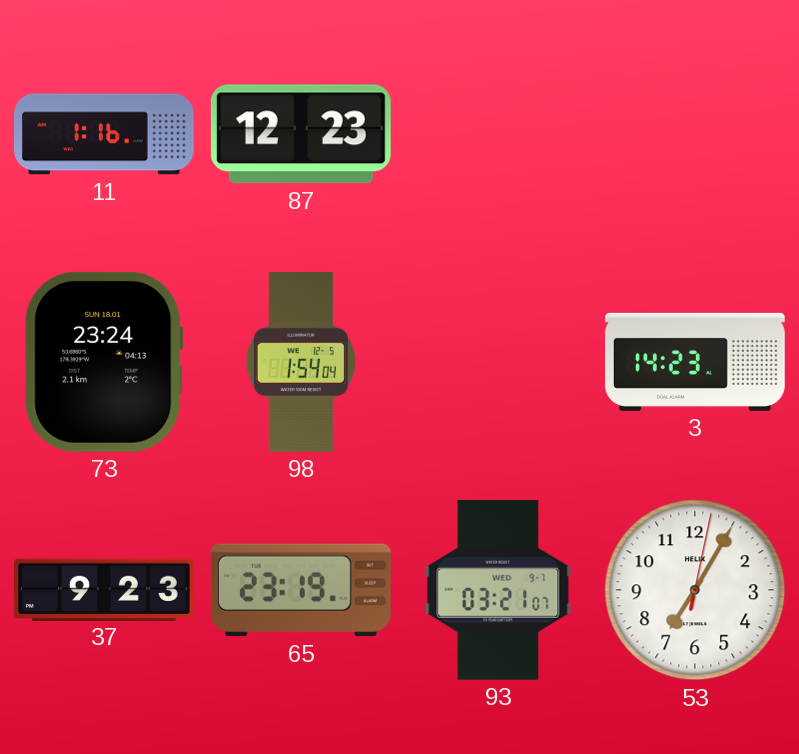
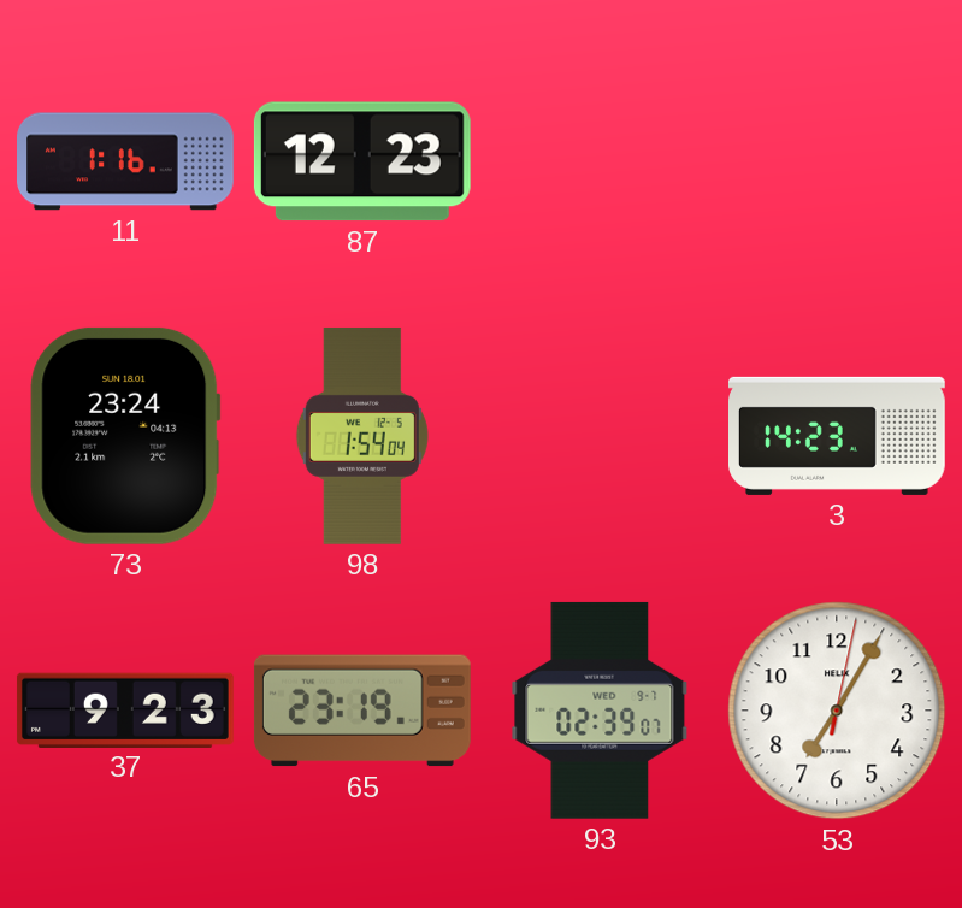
93: 03:21 -> 02:39
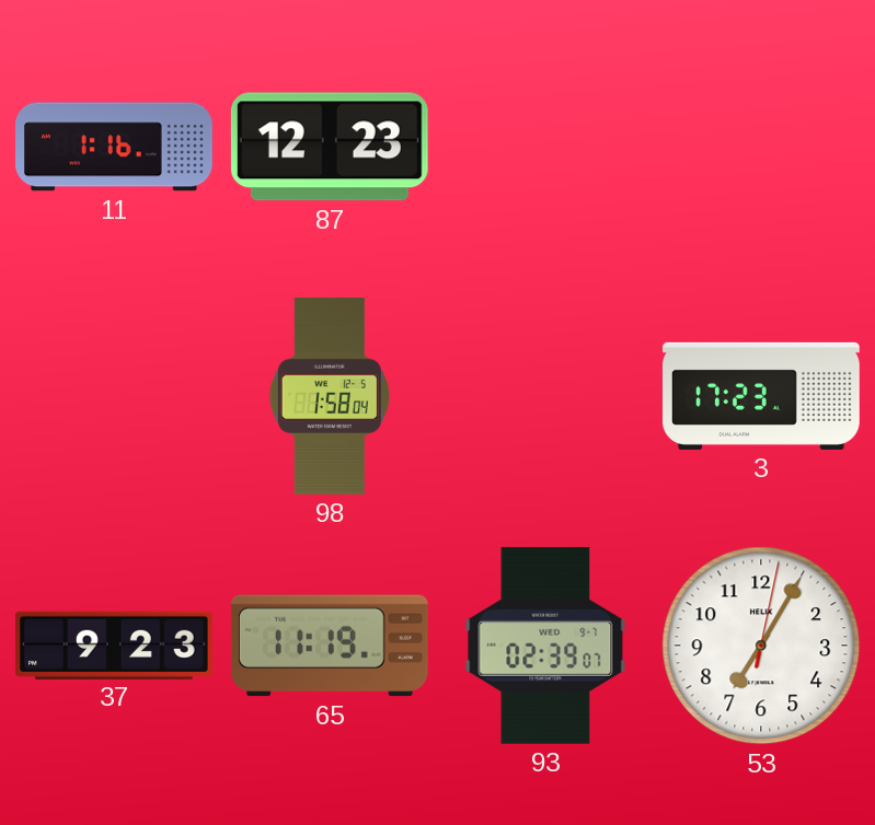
73: 23:24 -> none
98: 1:54 -> 1:58
3: 14:23 -> 17:23
65: 23:19 -> 11:19
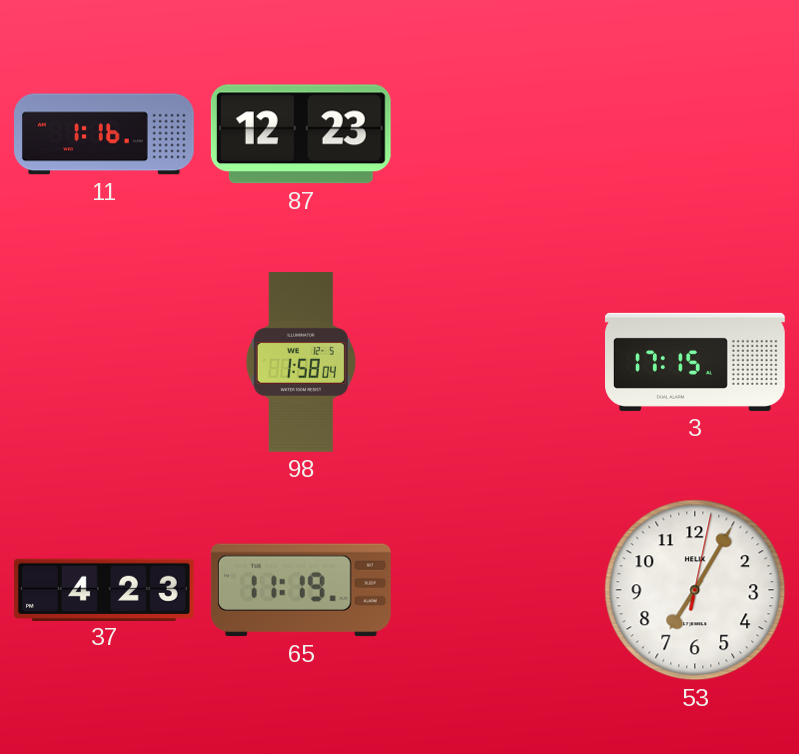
3: 17:23 -> 17:15
37: 9:23 -> 4:23
93: 02:39 -> none
